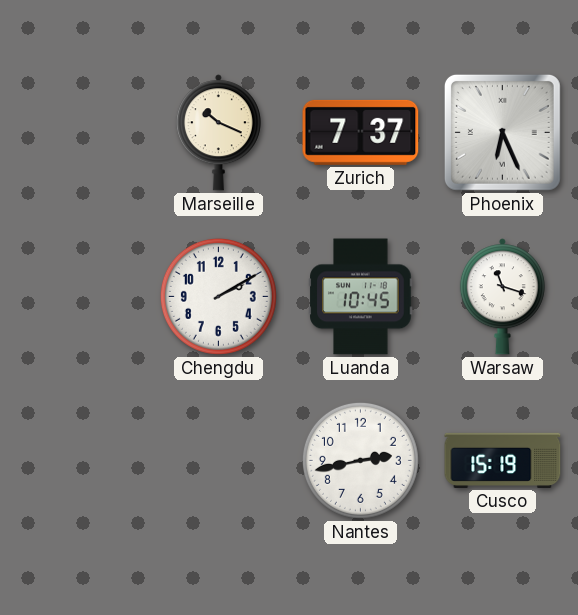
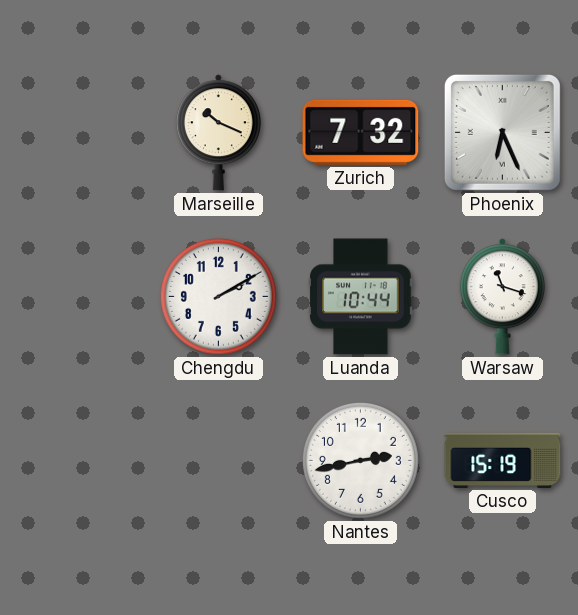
Zurich: 7:37 -> 7:32
Luanda: 10:45 -> 10:44
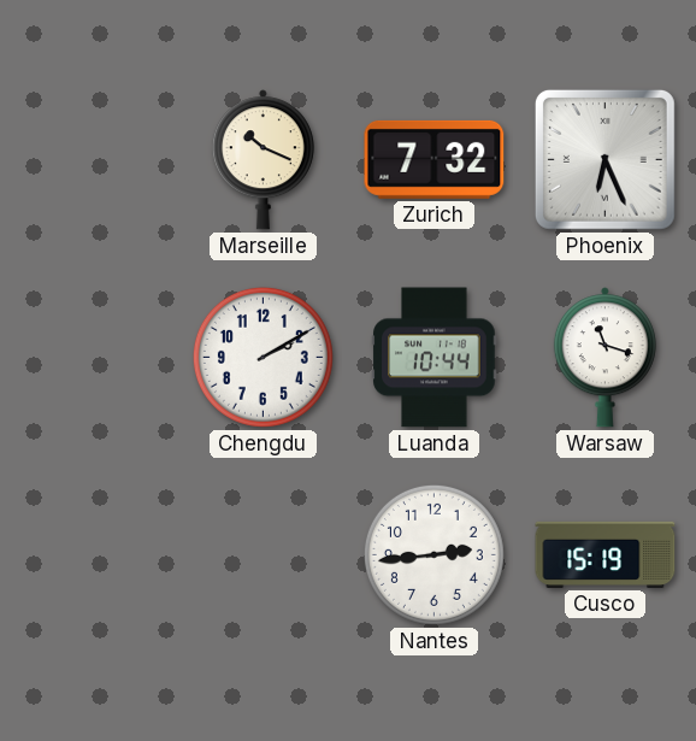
Nantes: 2:43 -> 2:44
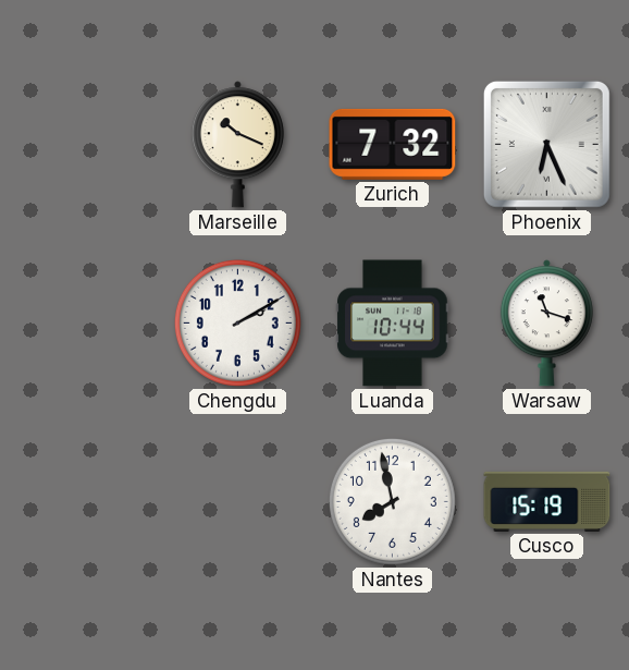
Nantes: 2:44 -> 7:58
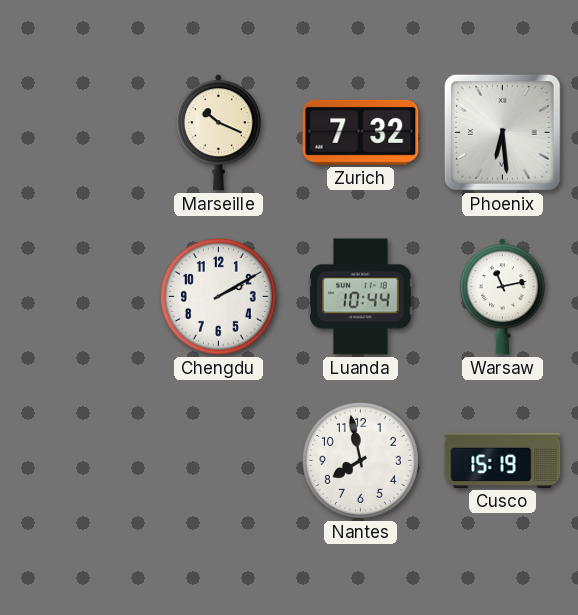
Phoenix: 6:26 -> 6:29
Warsaw: 11:18 -> 11:13
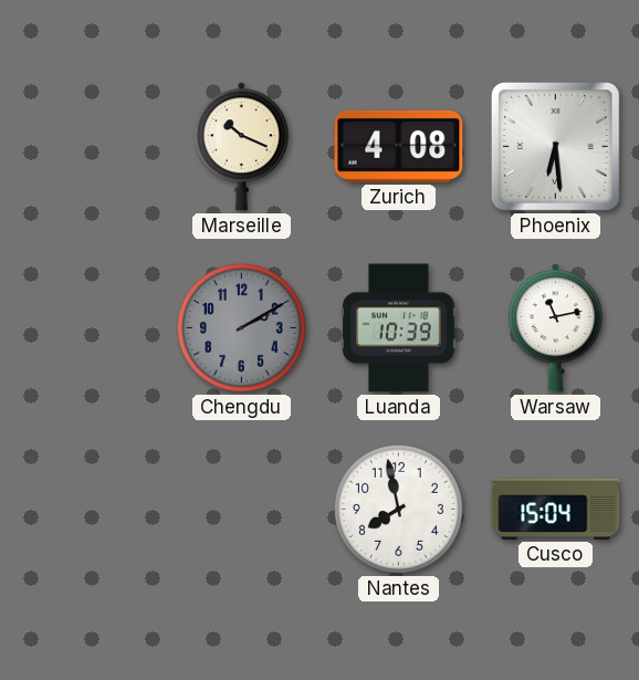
Zurich: 7:32 -> 4:08
Chengdu dial: white -> grey
Luanda: 10:44 -> 10:39
Cusco: 15:19 -> 15:04
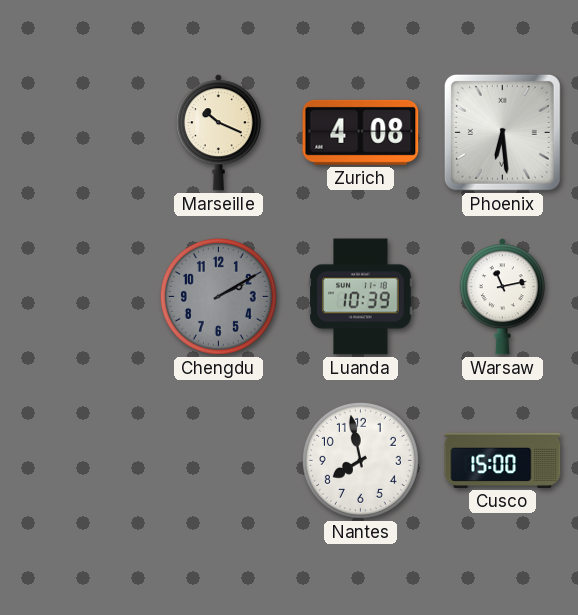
Cusco: 15:04 -> 15:00
